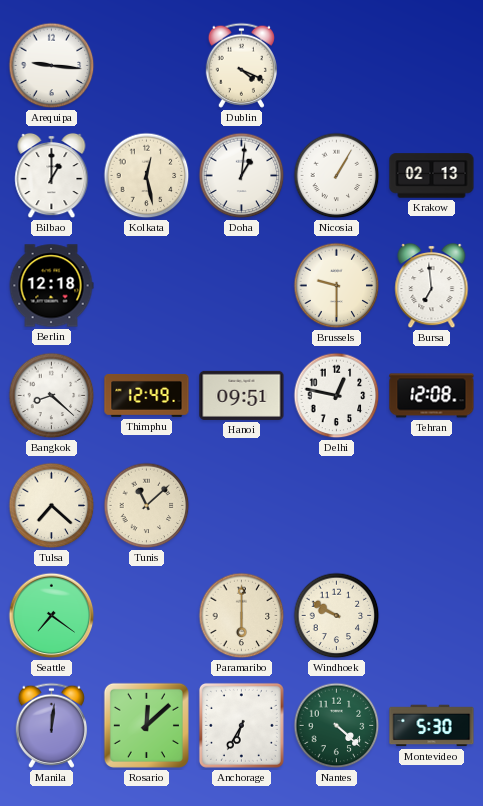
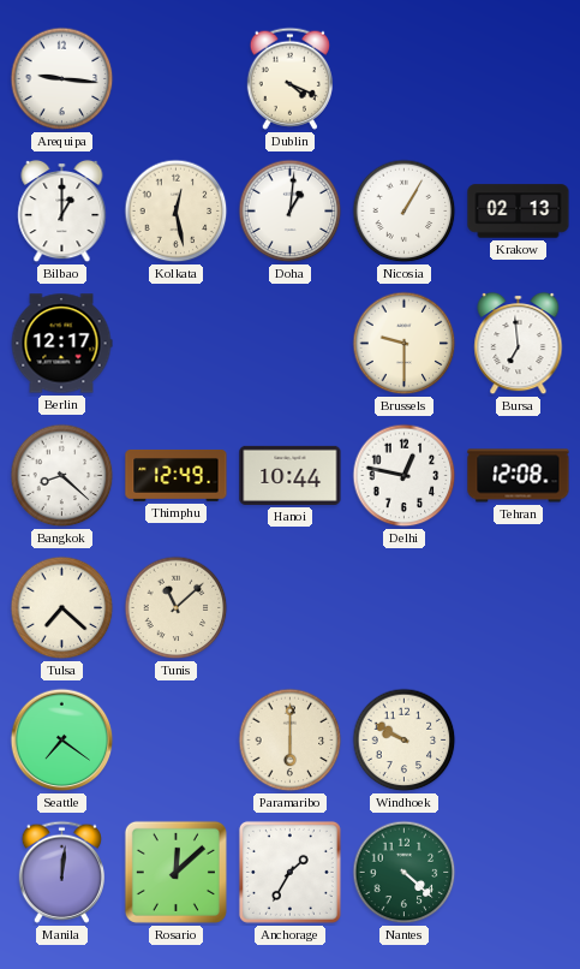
Berlin: 12:18 -> 12:17
Hanoi: 09:51 -> 10:44
Anchorage: 6:35 -> 1:35
Montevideo: 5:30 -> none
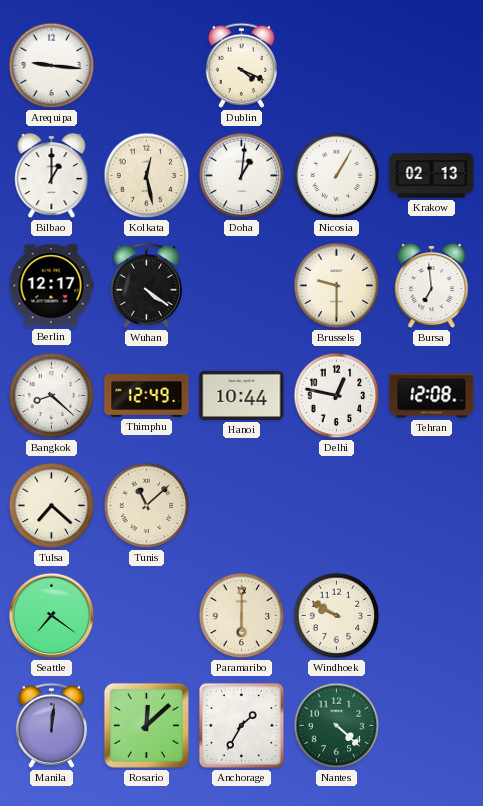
Wuhan: none -> 4:21
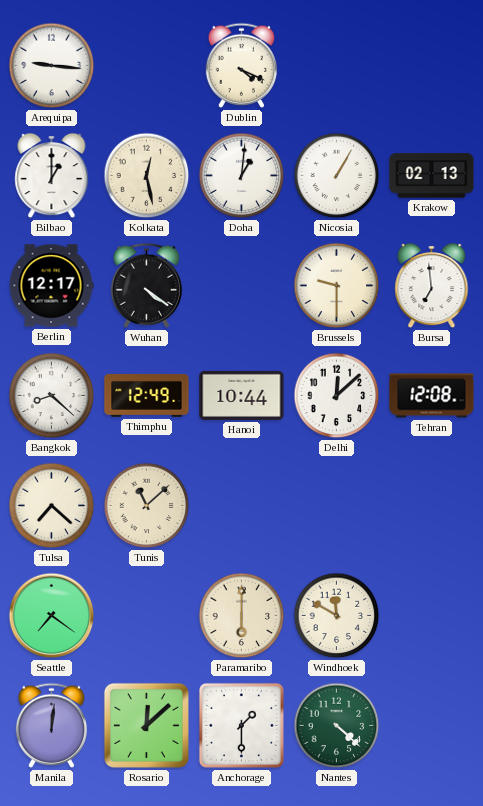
Delhi: 12:47 -> 12:08
Windhoek: 9:50 -> 11:50
Anchorage: 1:35 -> 1:30
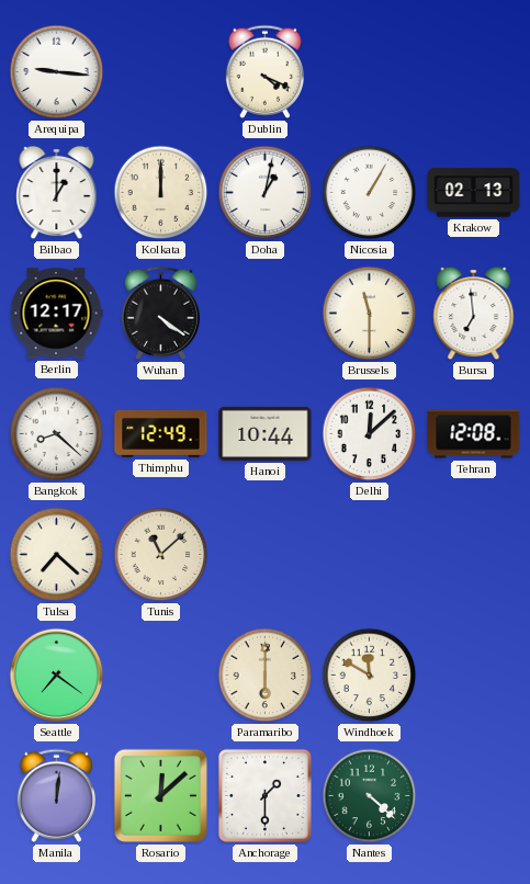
Kolkata: 12:28 -> 12:00
Doha: 1:01 -> 1:02
Brussels: 9:30 -> 11:30
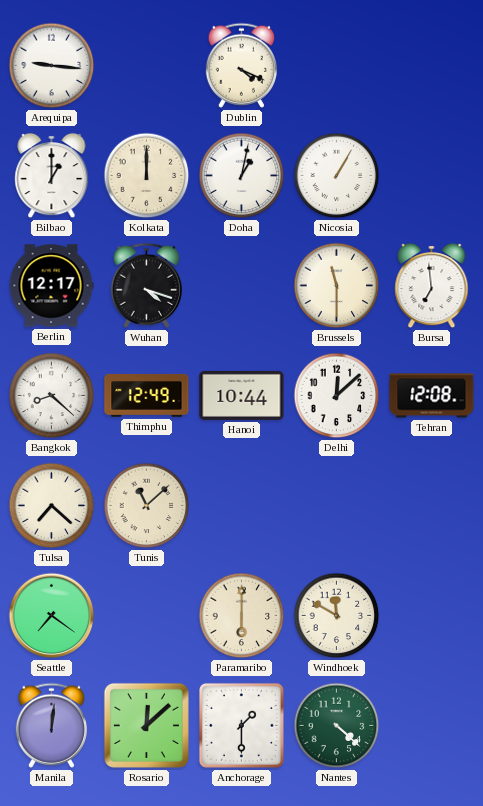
Krakow: 02:13 -> none
Wuhan: 4:21 -> 4:18
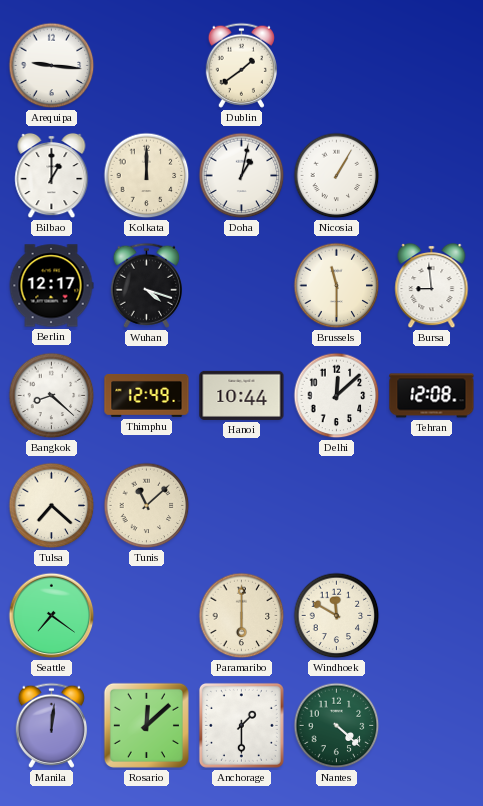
Dublin: 4:19 -> 1:39
Bursa: 6:59 -> 8:59
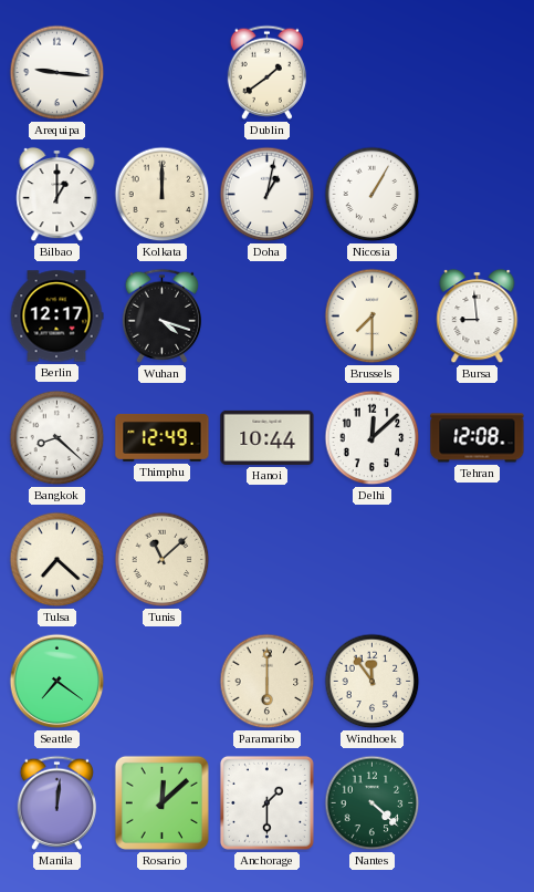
Brussels: 11:30 -> 7:30
Windhoek: 11:50 -> 11:54
